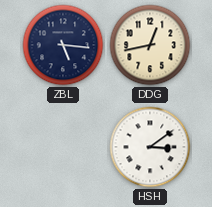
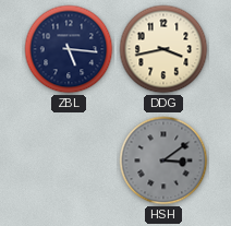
DDG: 12:43 -> 3:43
HSH dial: white -> grey
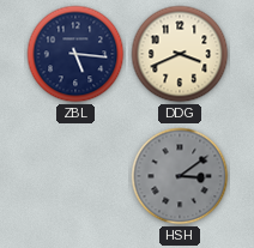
DDG: 3:43 -> 3:41
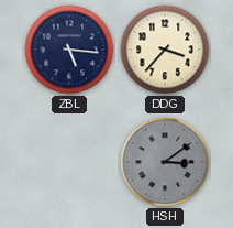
DDG: 3:41 -> 3:37
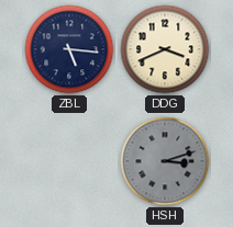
DDG: 3:37 -> 3:41
HSH: 3:09 -> 3:12
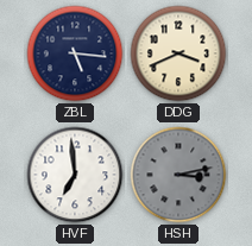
HVF: none -> 6:59
HSH: 3:12 -> 3:13
